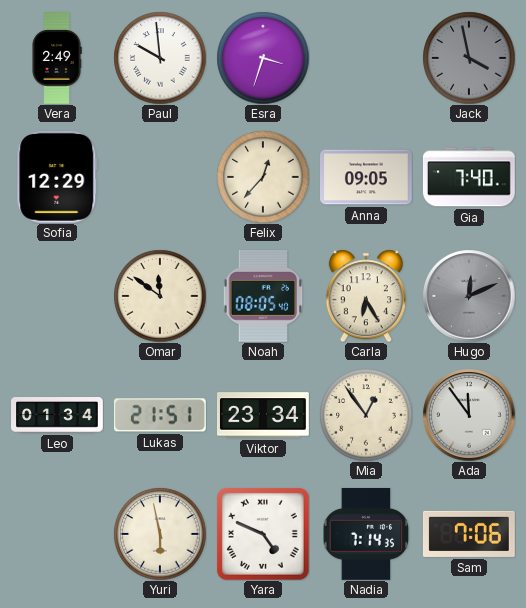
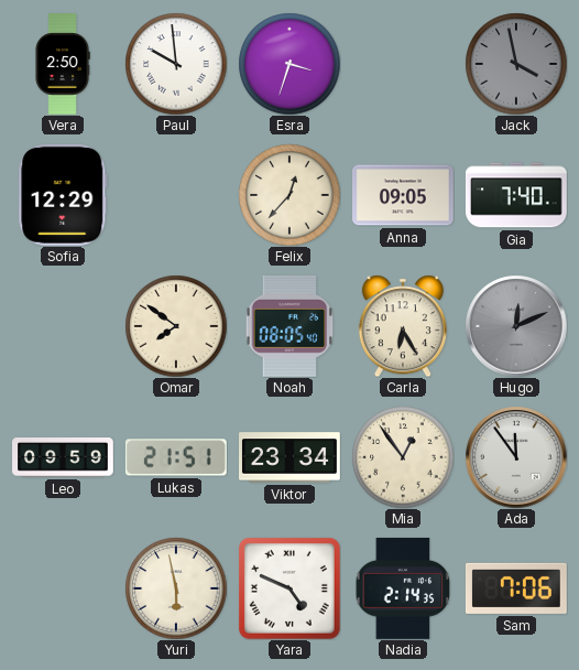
Vera: 2:49 -> 2:50
Omar: 11:51 -> 7:51
Leo: 01:34 -> 09:59
Nadia: 7:14 -> 2:14
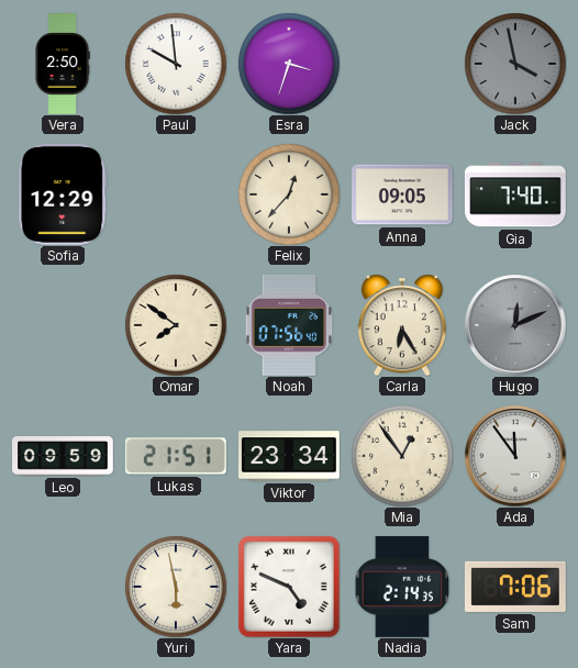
Noah: 08:05 -> 07:56
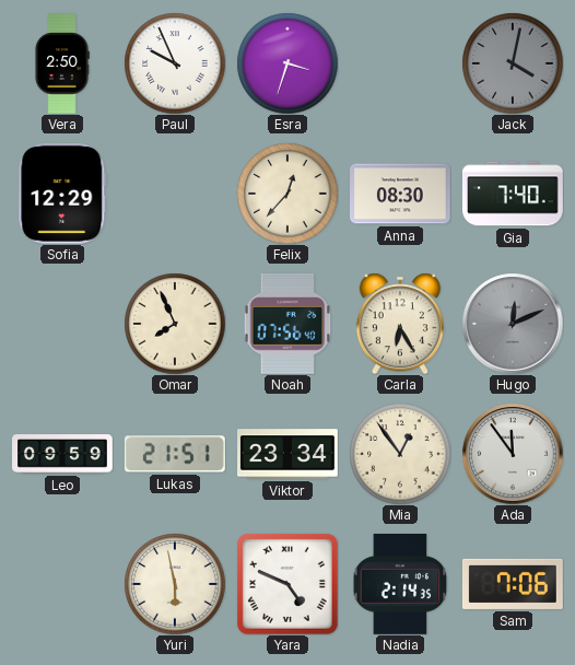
Paul: 9:59 -> 9:56
Jack: 3:58 -> 4:02
Anna: 09:05 -> 08:30
Omar: 7:51 -> 7:56
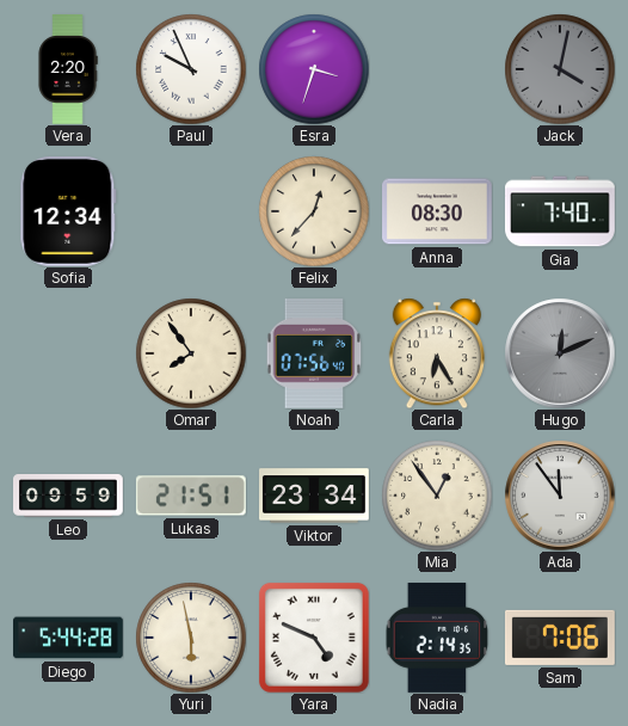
Vera: 2:50 -> 2:20
Sofia: 12:29 -> 12:34
Omar: 7:56 -> 7:54
Diego: none -> 5:44
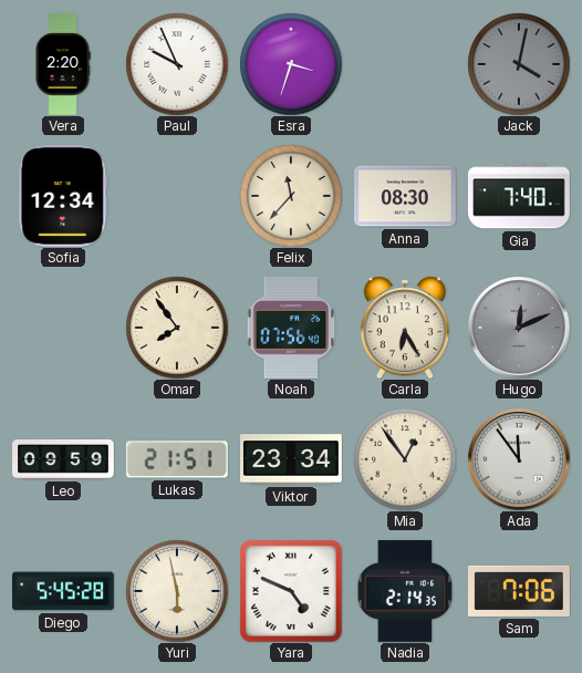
Felix: 12:37 -> 11:37
Diego: 5:44 -> 5:45
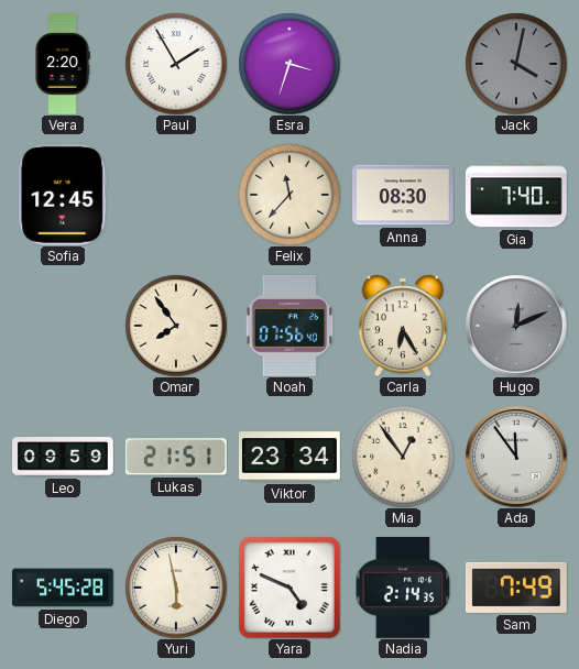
Paul: 9:56 -> 1:55
Sofia: 12:34 -> 12:45
Sam: 7:06 -> 7:49
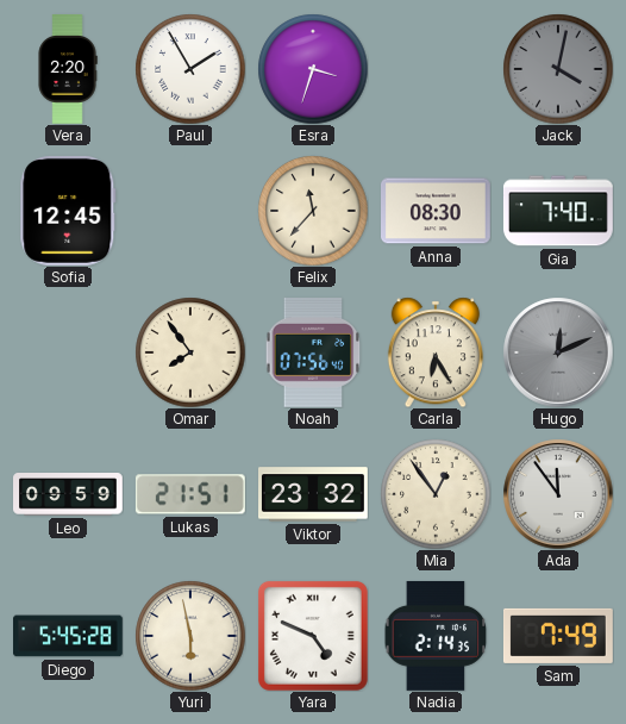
Viktor: 23:34 -> 23:32
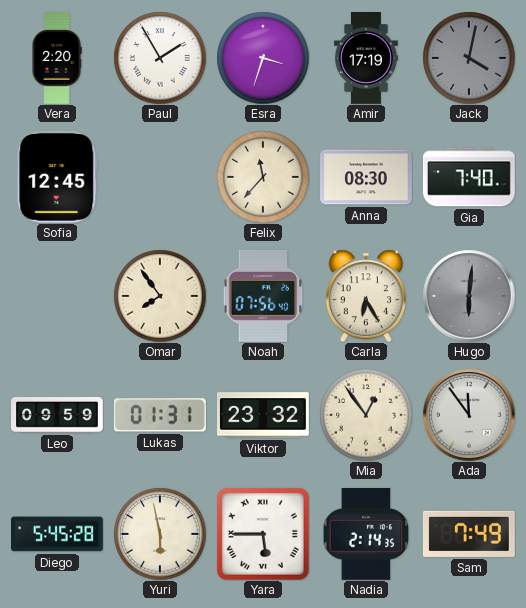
Amir: none -> 17:19
Hugo: 12:11 -> 6:01
Lukas: 21:51 -> 01:31
Yara: 4:49 -> 5:45
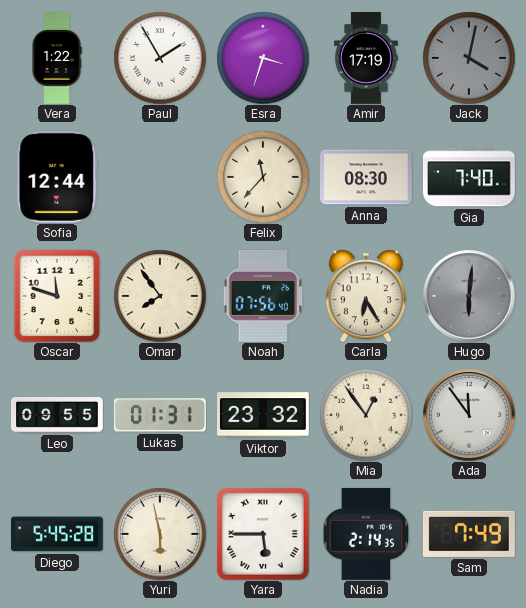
Vera: 2:20 -> 1:22
Sofia: 12:45 -> 12:44
Oscar: none -> 11:48
Leo: 09:59 -> 09:55
